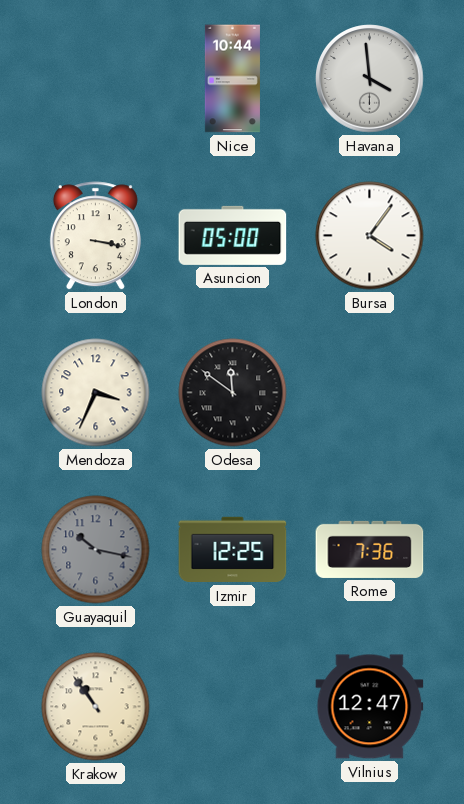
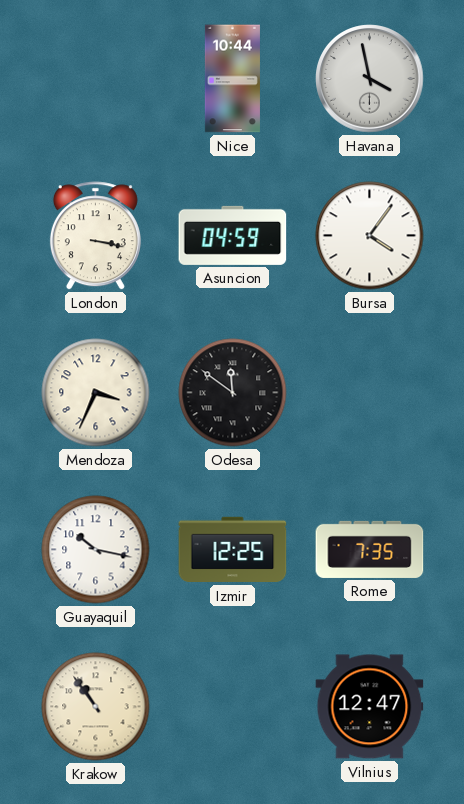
Havana: 3:59 -> 3:58
Asuncion: 05:00 -> 04:59
Guayaquil dial: grey -> white
Rome: 7:36 -> 7:35
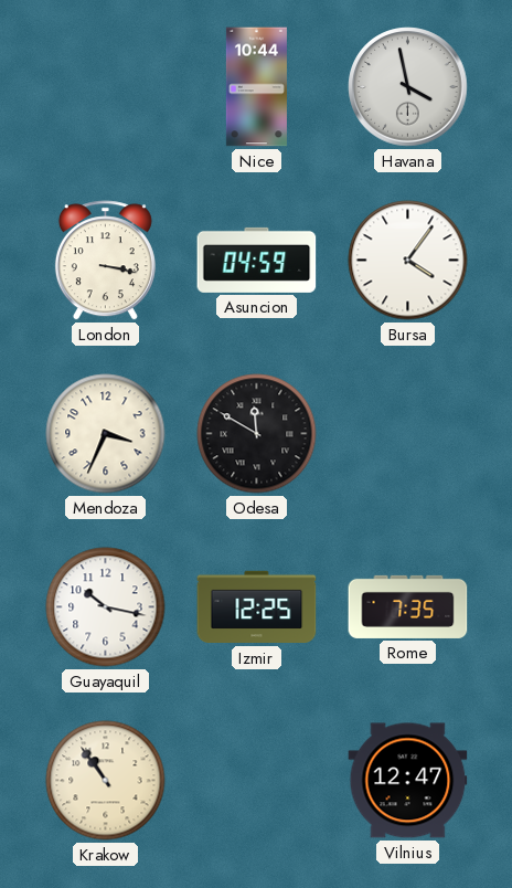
Odesa: 11:51 -> 11:50
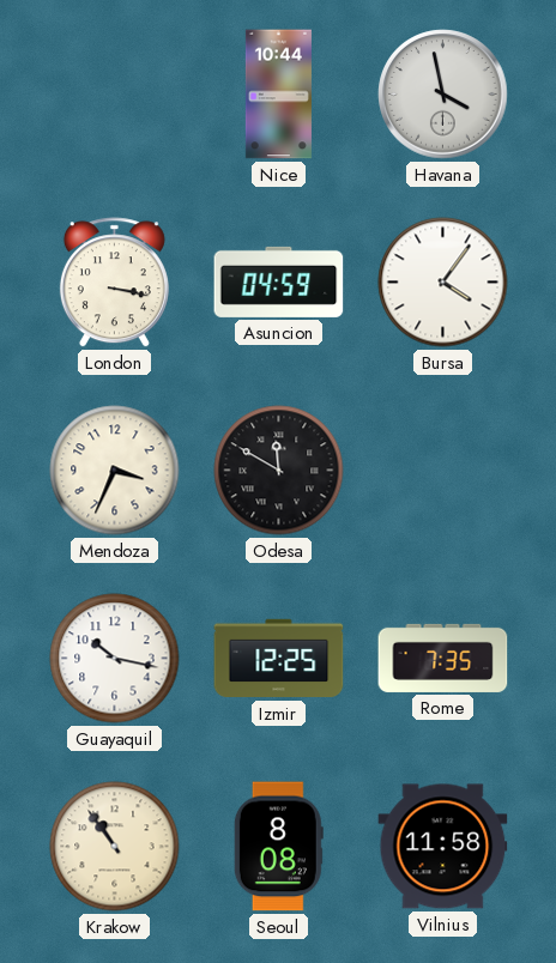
Seoul: none -> 8:08
Vilnius: 12:47 -> 11:58
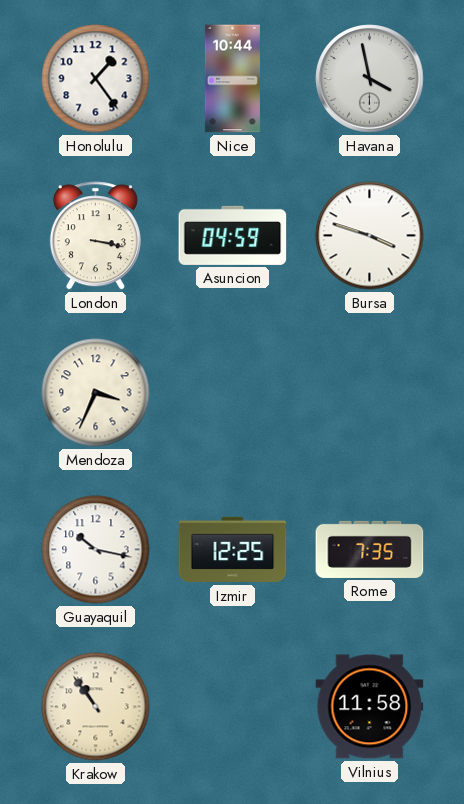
Honolulu: none -> 1:24
Bursa: 4:06 -> 3:48
Odesa: 11:50 -> none
Seoul: 8:08 -> none
